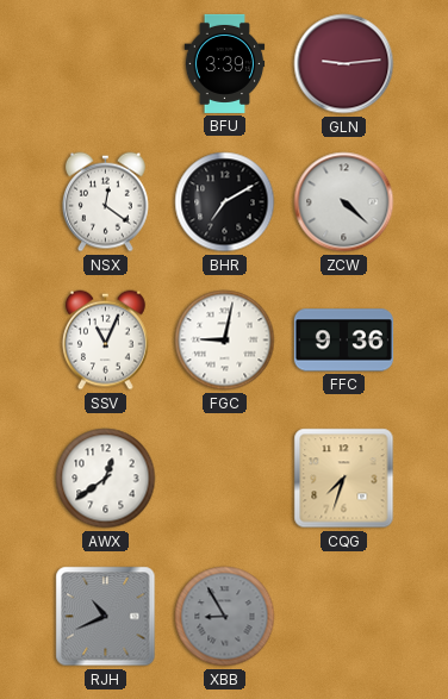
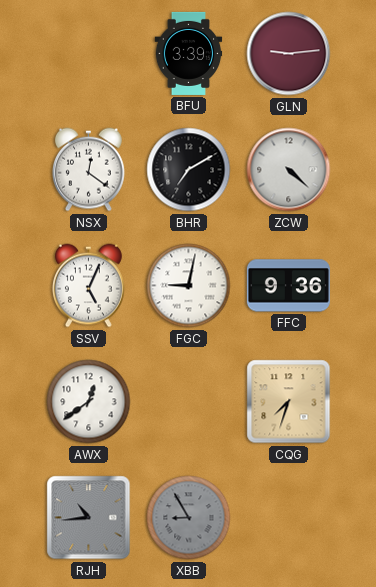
SSV: 11:04 -> 5:04
RJH: 10:41 -> 10:44
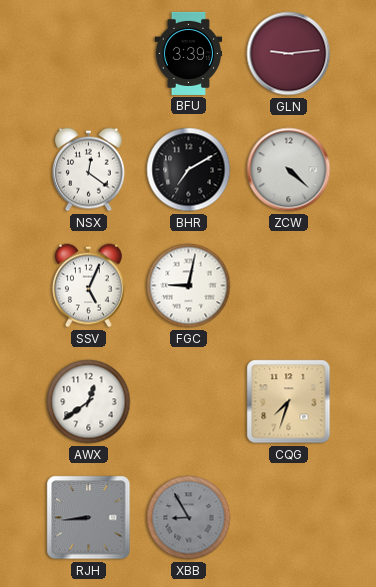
FFC: 9:36 -> none
RJH: 10:44 -> 8:44
